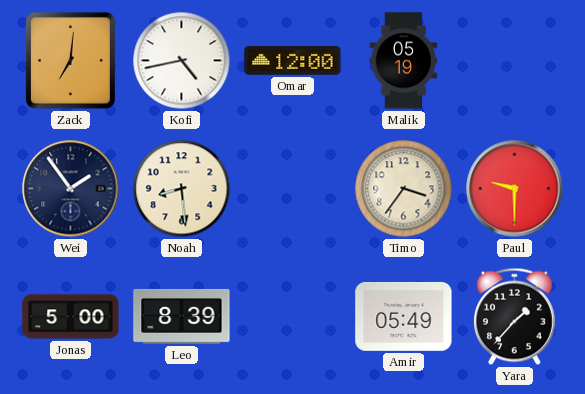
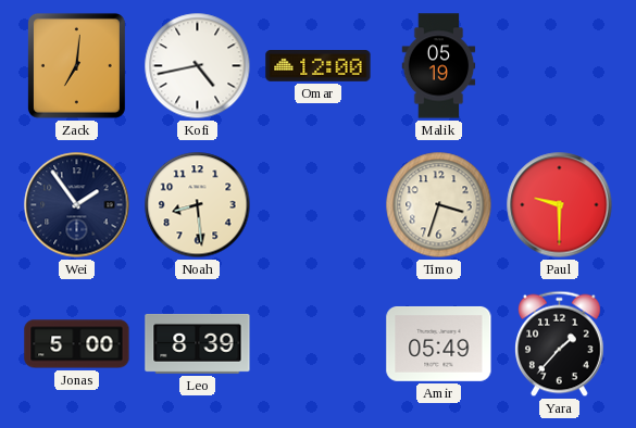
Timo: 3:36 -> 3:33
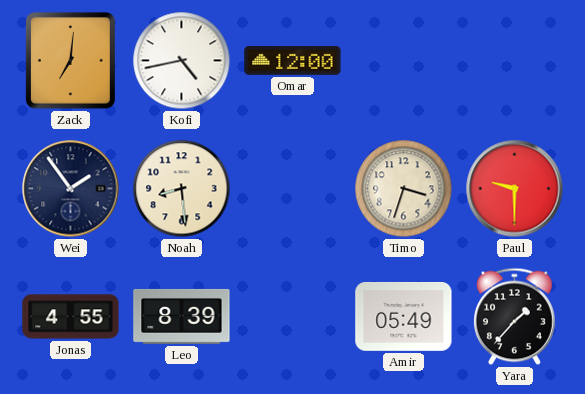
Malik: 05:19 -> none
Jonas: 5:00 -> 4:55
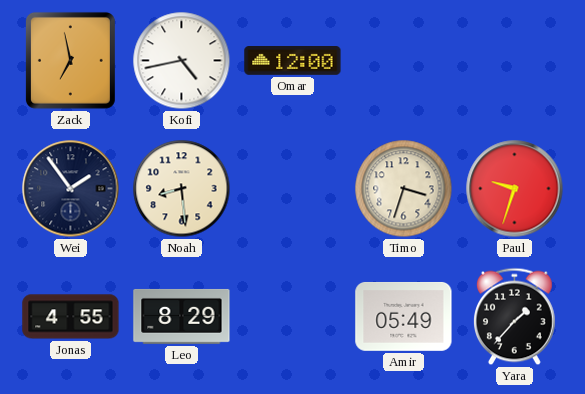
Zack: 7:01 -> 6:58
Paul: 9:30 -> 9:33
Leo: 8:39 -> 8:29
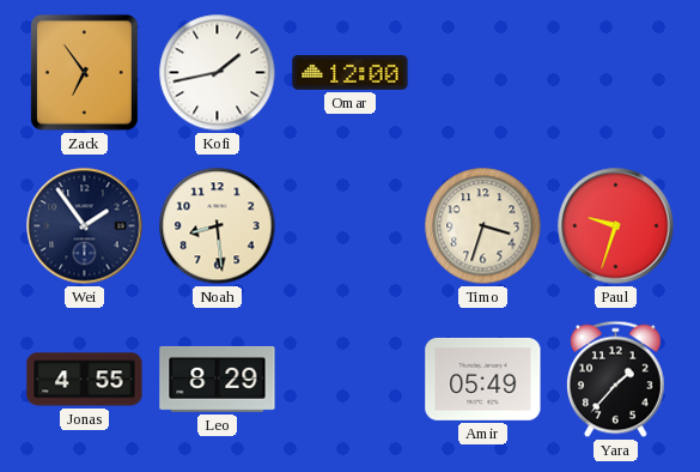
Zack: 6:58 -> 6:54
Kofi: 4:43 -> 1:43
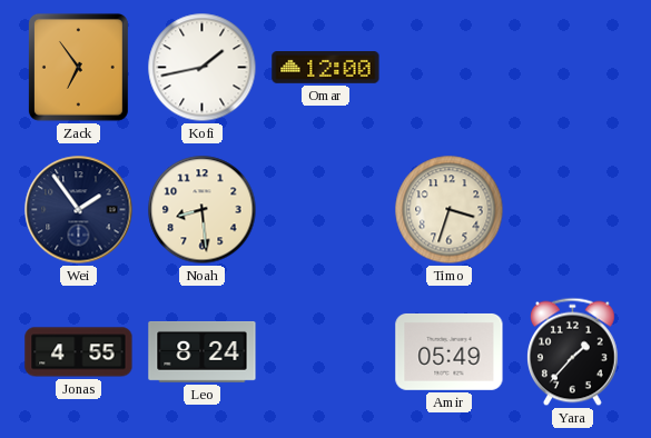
Paul: 9:33 -> none
Leo: 8:29 -> 8:24
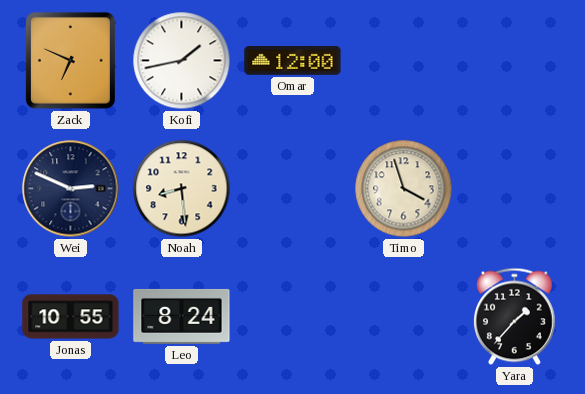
Zack: 6:54 -> 6:49
Wei: 1:54 -> 2:49
Timo: 3:33 -> 3:57
Jonas: 4:55 -> 10:55
Amir: 05:49 -> none
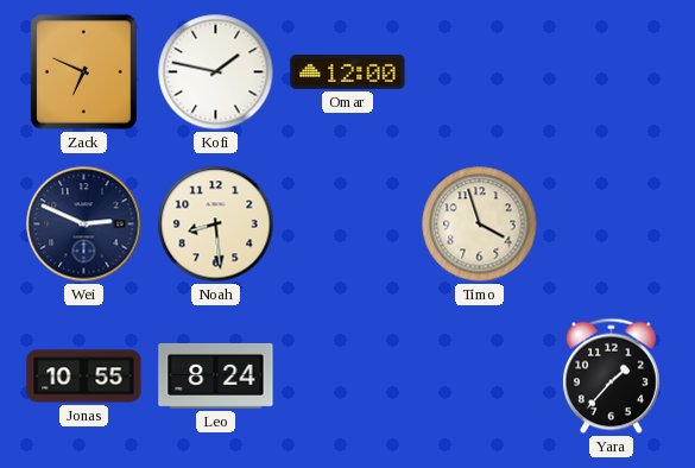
Kofi: 1:43 -> 1:47
